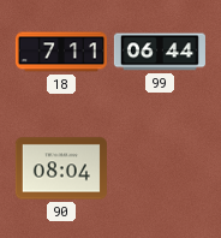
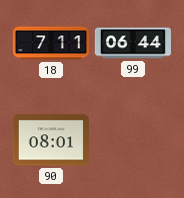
90: 08:04 -> 08:01
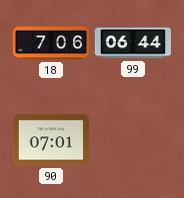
18: 7:11 -> 7:06
90: 08:01 -> 07:01
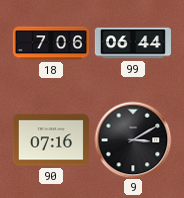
90: 07:01 -> 07:16
9: none -> 3:10
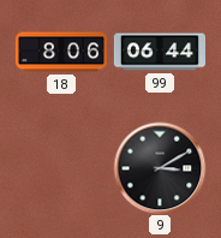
18: 7:06 -> 8:06
90: 07:16 -> none
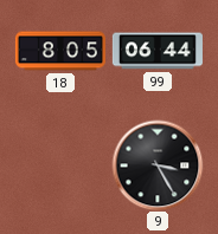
18: 8:06 -> 8:05
9: 3:10 -> 3:25
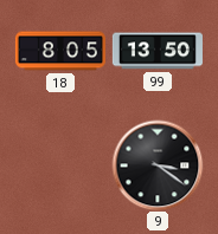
99: 06:44 -> 13:50
9: 3:25 -> 3:21
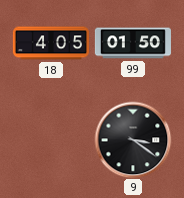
18: 8:05 -> 4:05
99: 13:50 -> 01:50
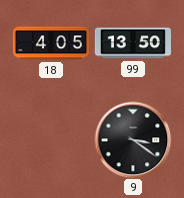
99: 01:50 -> 13:50
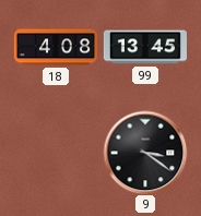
18: 4:05 -> 4:08
99: 13:50 -> 13:45
